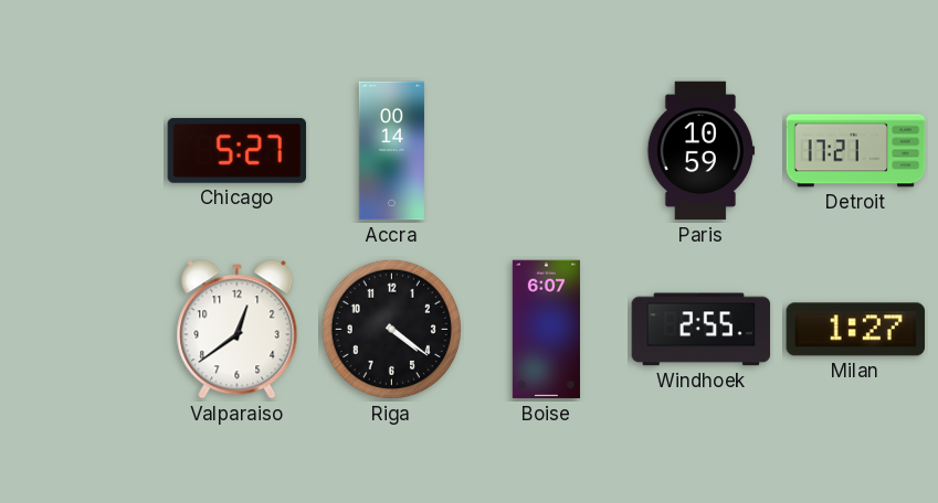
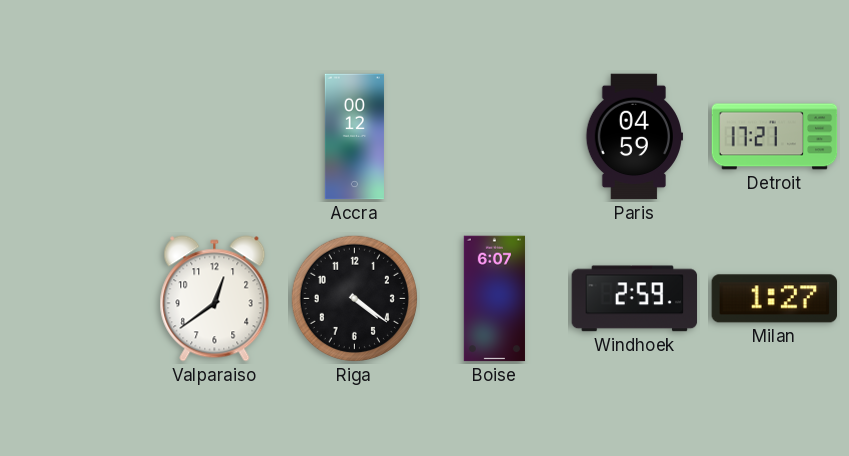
Chicago: 5:27 -> none
Accra: 00:14 -> 00:12
Paris: 10:59 -> 04:59
Windhoek: 2:55 -> 2:59
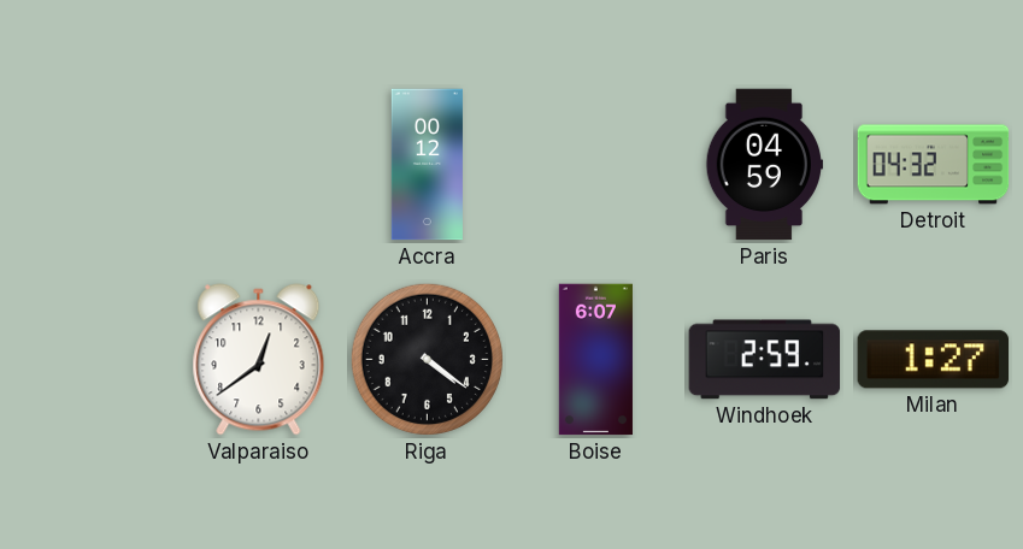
Detroit: 17:21 -> 04:32
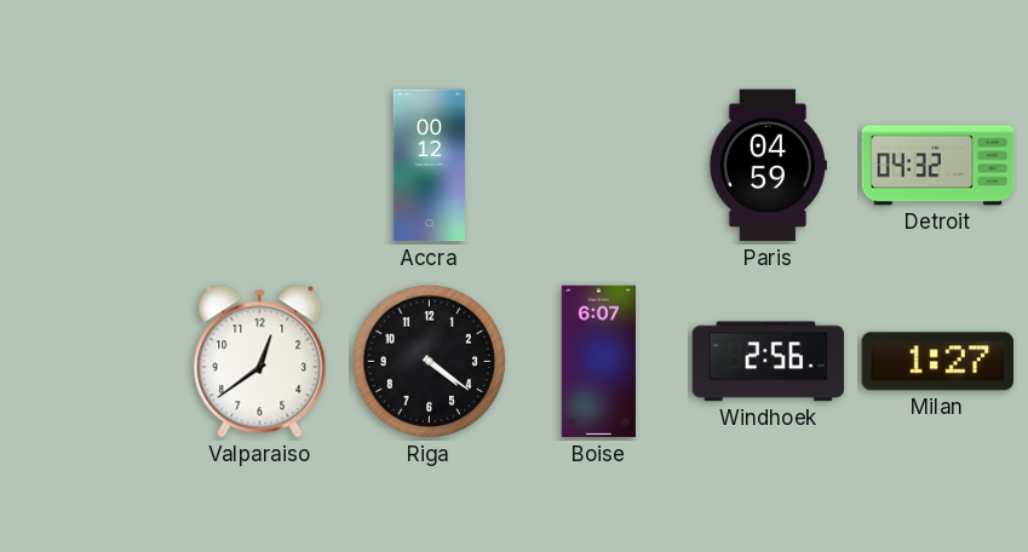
Windhoek: 2:59 -> 2:56
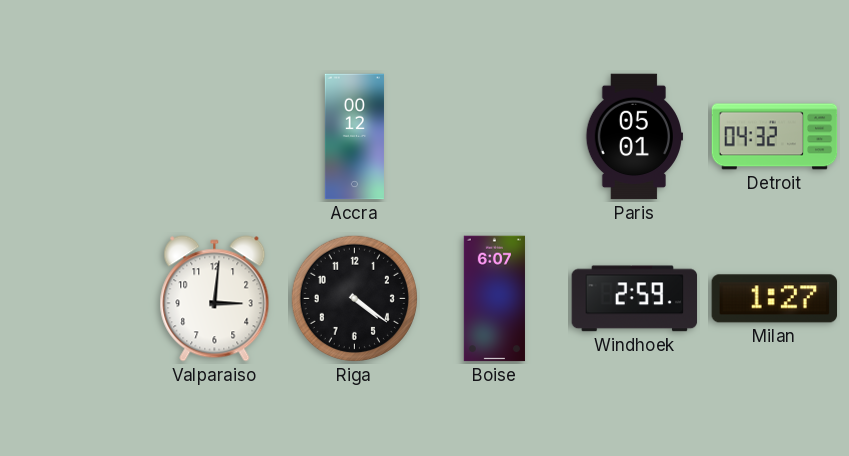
Paris: 04:59 -> 05:01
Valparaiso: 12:39 -> 3:01
Windhoek: 2:56 -> 2:59
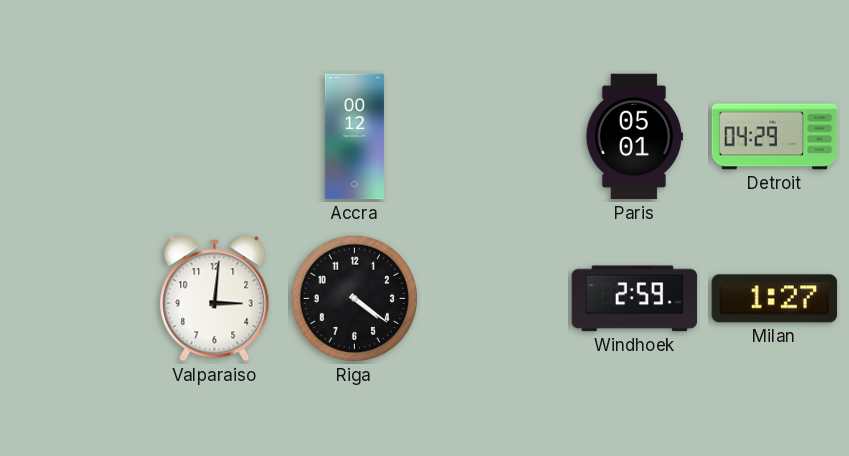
Detroit: 04:32 -> 04:29
Boise: 6:07 -> none
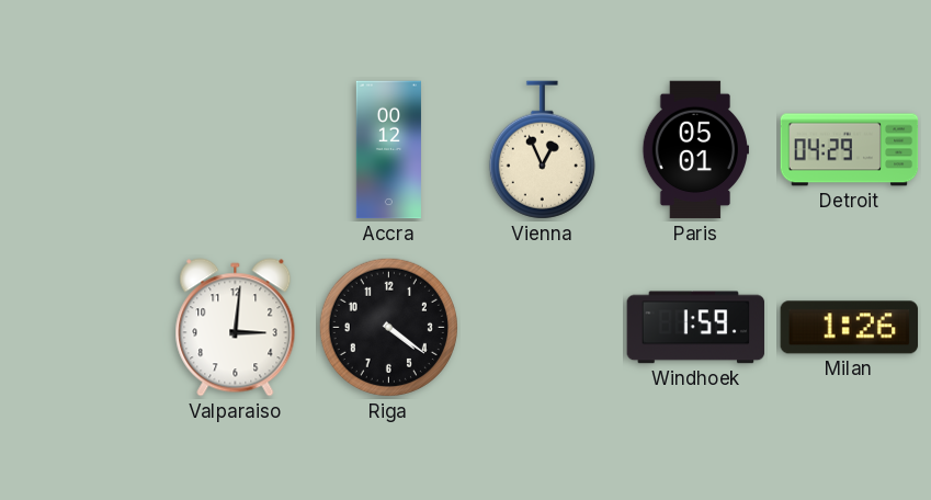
Vienna: none -> 12:56
Windhoek: 2:59 -> 1:59
Milan: 1:27 -> 1:26
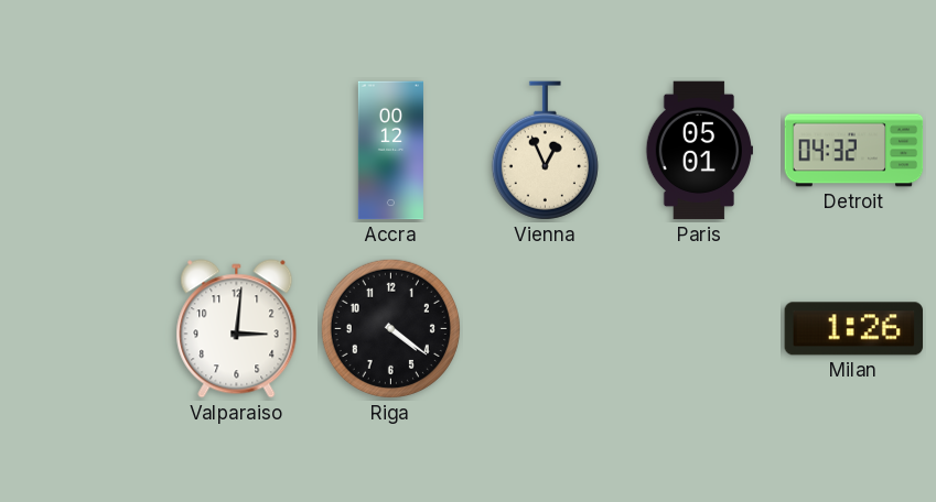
Detroit: 04:29 -> 04:32
Windhoek: 1:59 -> none
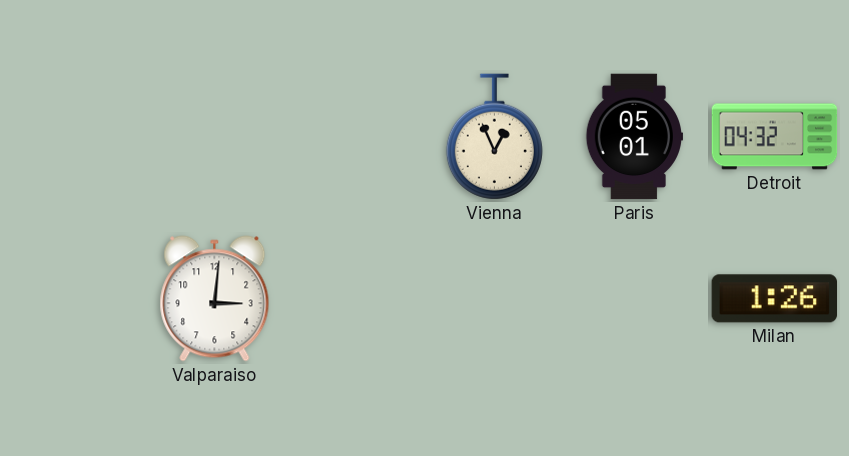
Accra: 00:12 -> none
Riga: 4:21 -> none
